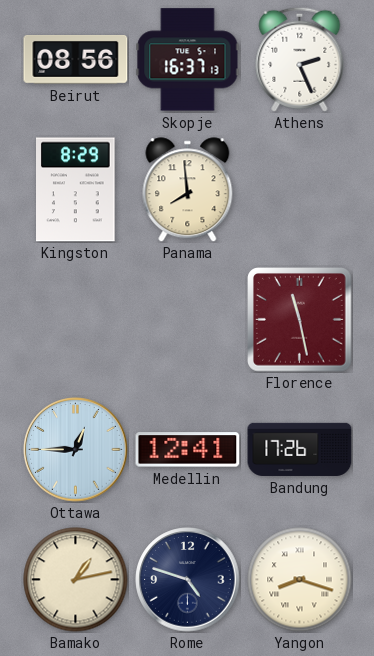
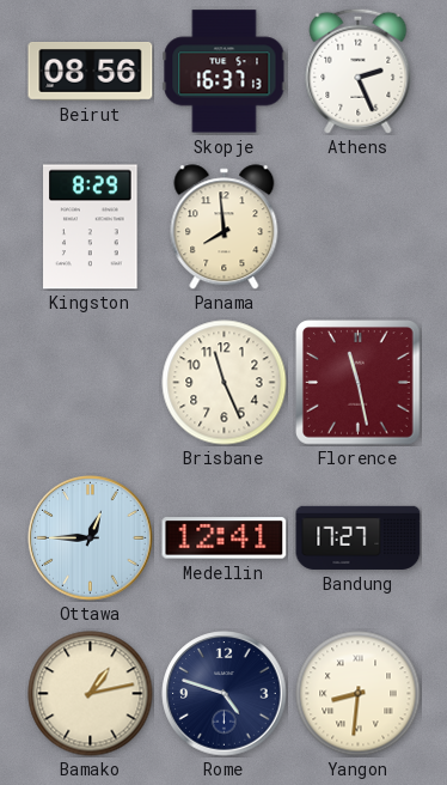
Brisbane: none -> 11:26
Bandung: 17:26 -> 17:27
Yangon: 8:18 -> 8:31
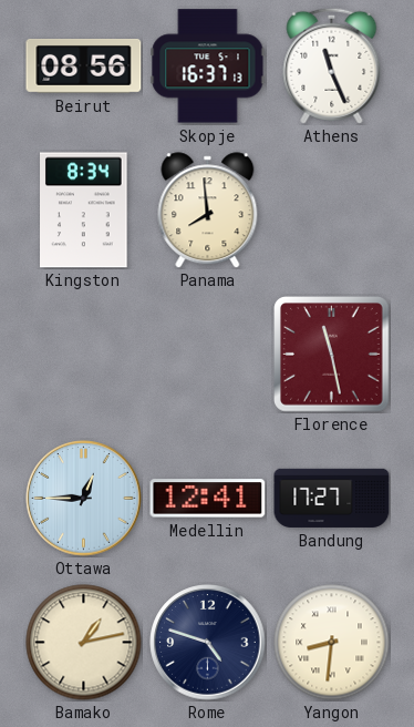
Athens: 2:26 -> 11:26
Kingston: 8:29 -> 8:34
Brisbane: 11:26 -> none
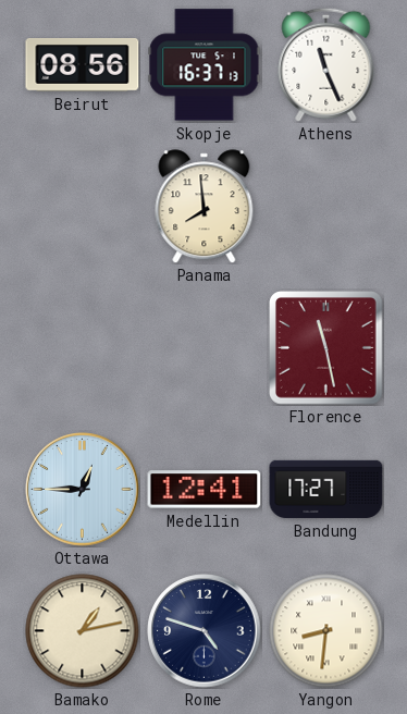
Kingston: 8:34 -> none
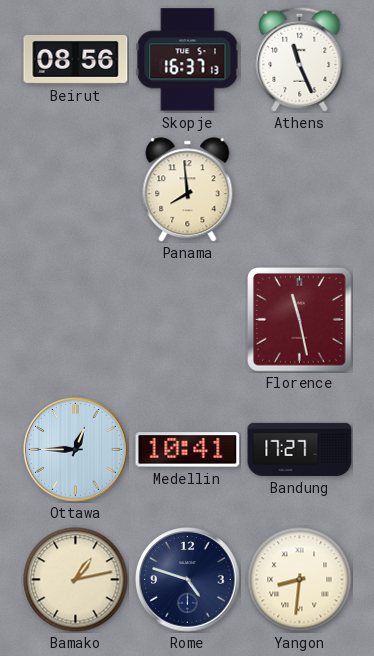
Medellin: 12:41 -> 10:41
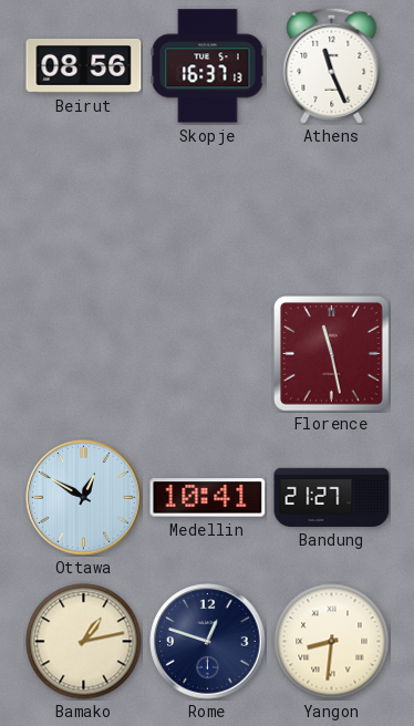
Panama: 7:59 -> none
Ottawa: 12:45 -> 12:50
Bandung: 17:27 -> 21:27
Rome: 4:48 -> 12:48
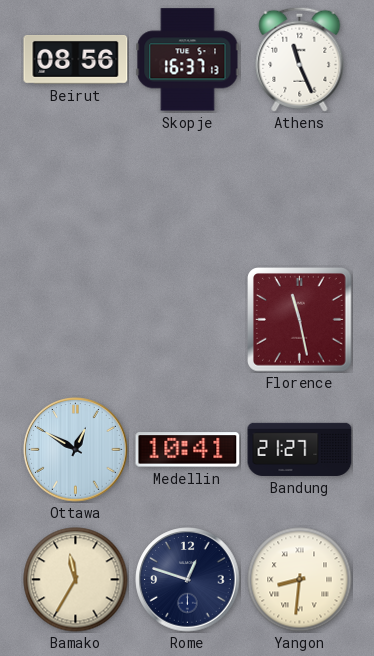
Bamako: 1:13 -> 11:35
